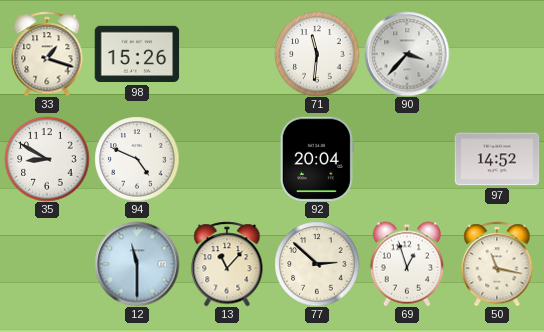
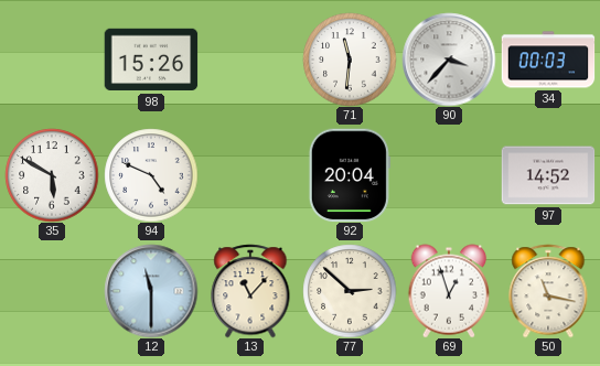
33: 1:18 -> none
34: none -> 00:03
35: 8:50 -> 5:50
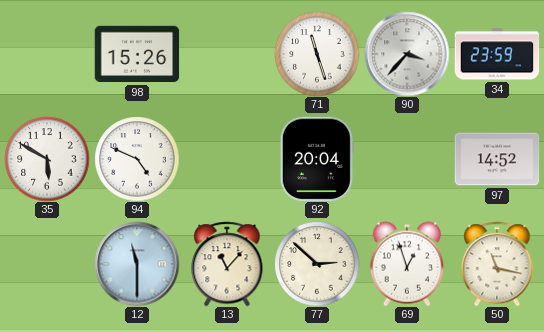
71: 11:31 -> 11:27
34: 00:03 -> 23:59
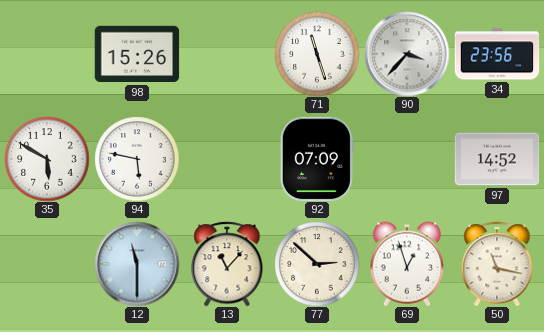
34: 23:59 -> 23:56
94: 4:49 -> 5:47
92: 20:04 -> 07:09
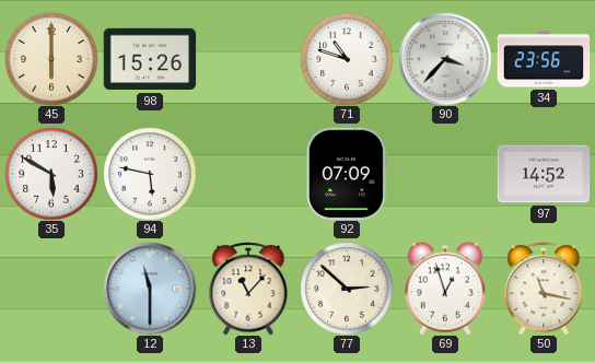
45: none -> 6:00
71: 11:27 -> 10:48
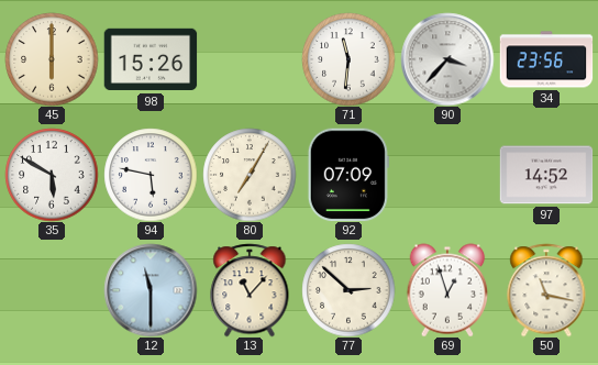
71: 10:48 -> 11:31
80: none -> 7:05
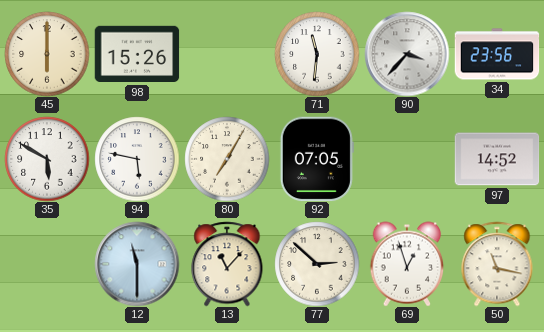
92: 07:09 -> 07:05
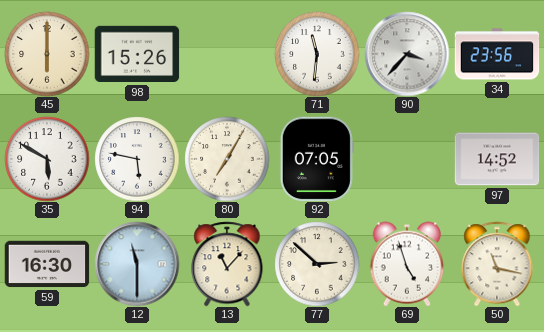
59: none -> 16:30
69: 12:57 -> 4:57
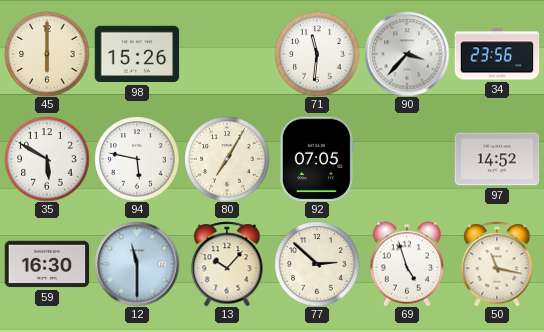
13: 11:07 -> 10:07
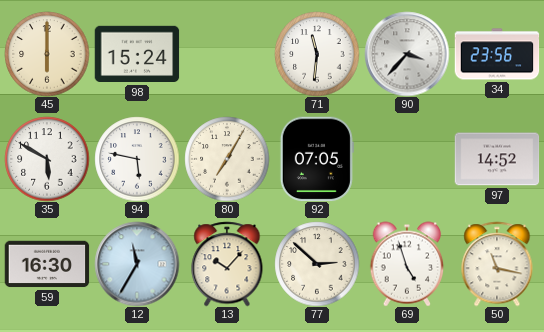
98: 15:26 -> 15:24
12: 11:30 -> 11:35
